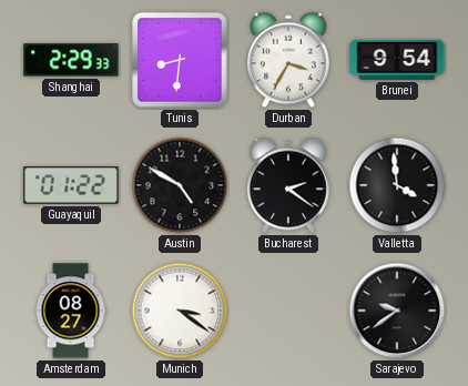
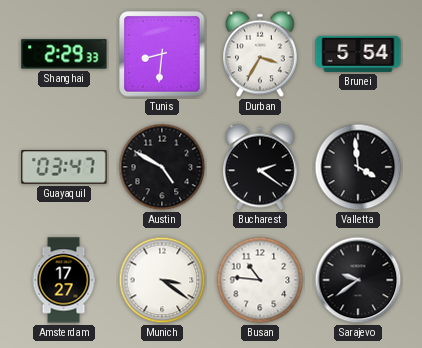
Brunei: 9:54 -> 5:54
Guayaquil: 01:22 -> 03:47
Amsterdam: 08:27 -> 17:27
Busan: none -> 10:46
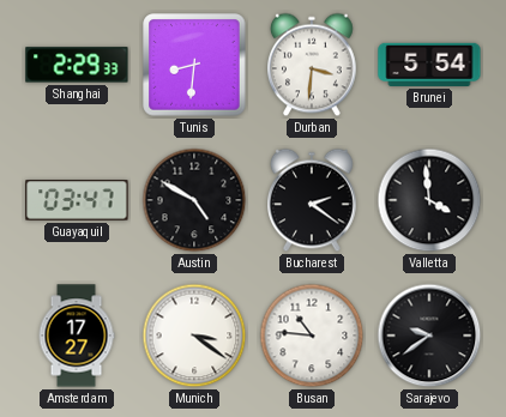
Durban: 3:35 -> 3:31
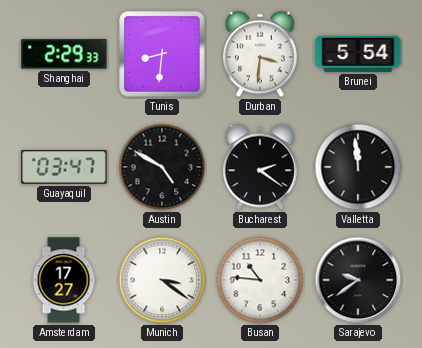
Valletta: 3:59 -> 11:59
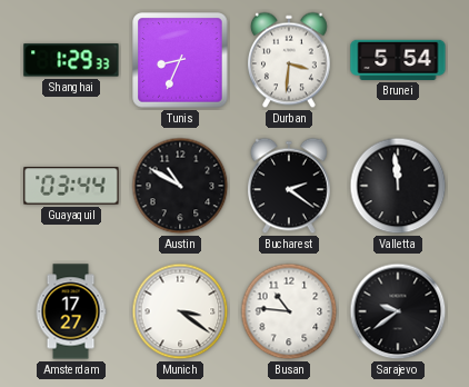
Shanghai: 2:29 -> 1:29
Tunis: 8:31 -> 8:34
Guayaquil: 03:47 -> 03:44
Austin: 4:50 -> 10:50
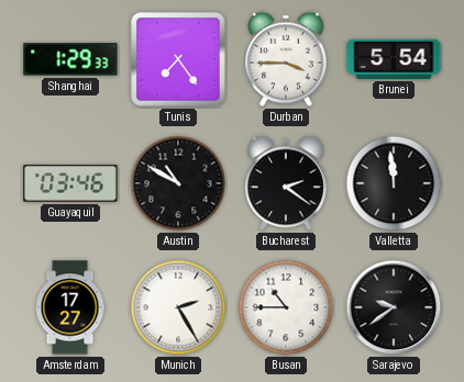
Tunis: 8:34 -> 7:24
Durban: 3:31 -> 3:45
Guayaquil: 03:44 -> 03:46
Munich: 3:21 -> 2:25
Busan: 10:46 -> 10:45
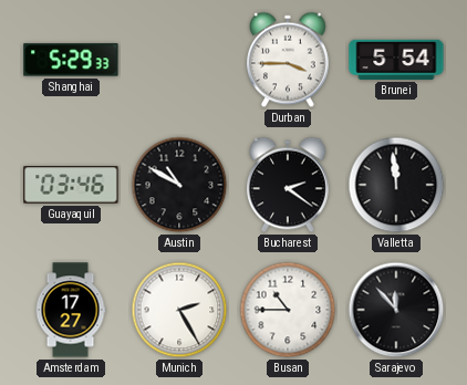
Shanghai: 1:29 -> 5:29
Tunis: 7:24 -> none
Sarajevo: 9:39 -> 11:53
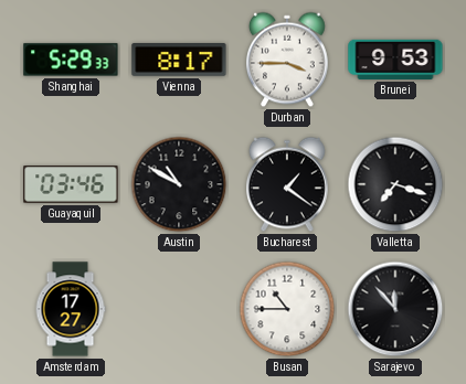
Vienna: none -> 8:17
Brunei: 5:54 -> 9:53
Bucharest: 2:21 -> 1:21
Valletta: 11:59 -> 7:18
Munich: 2:25 -> none
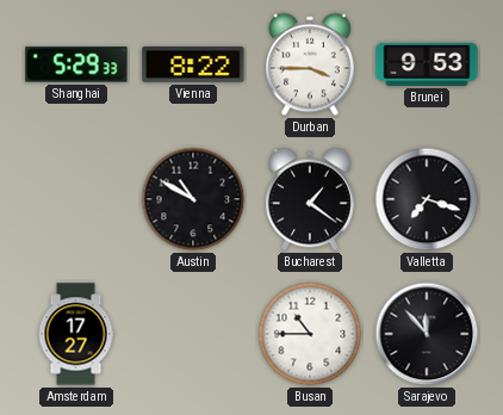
Vienna: 8:17 -> 8:22
Guayaquil: 03:46 -> none
